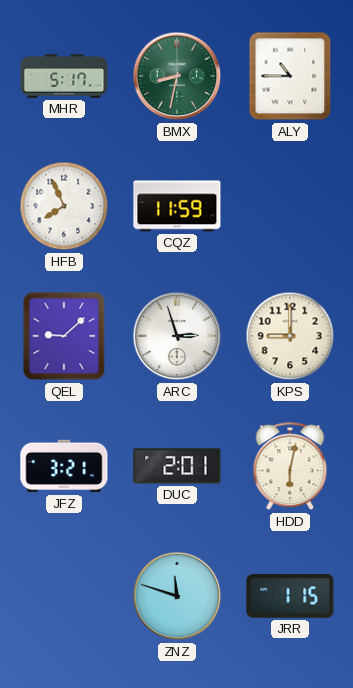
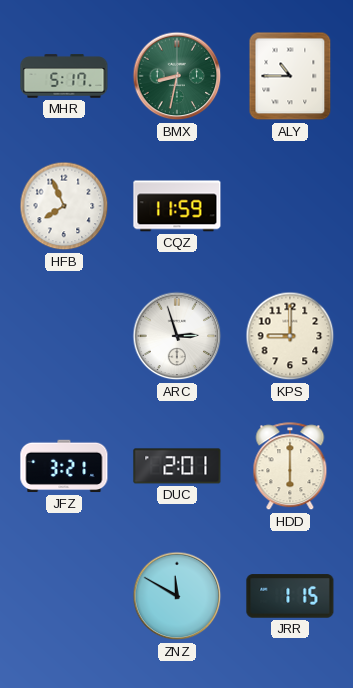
QEL: 9:08 -> none
HDD: 6:02 -> 6:00
ZNZ: 11:48 -> 11:50
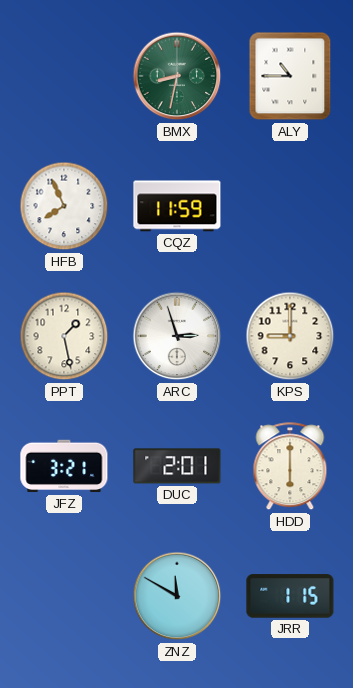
MHR: 5:17 -> none
PPT: none -> 1:28
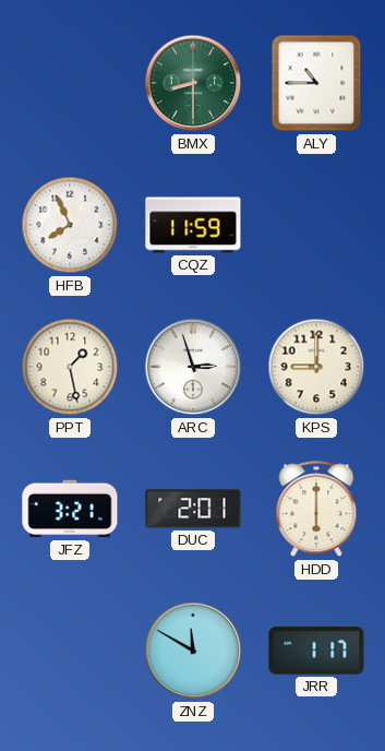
BMX: 8:32 -> 8:30
JRR: 1:15 -> 1:17
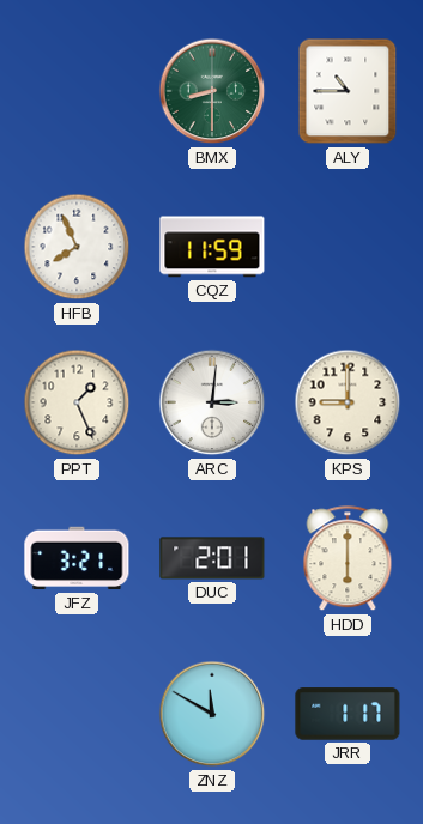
PPT: 1:28 -> 1:26
ARC: 2:57 -> 3:01
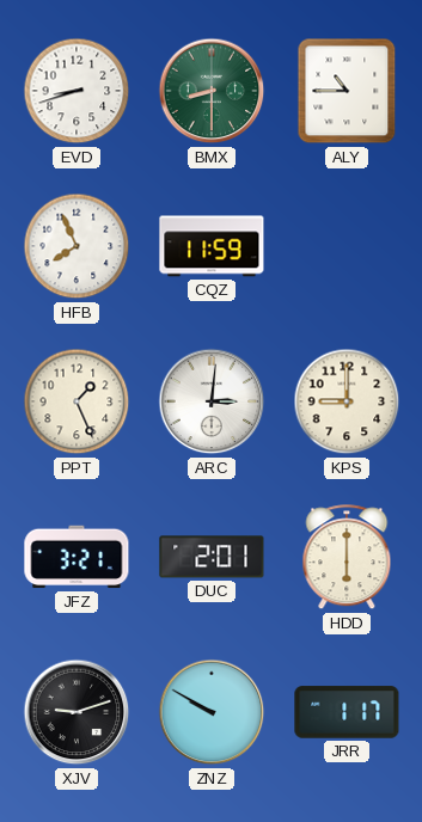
EVD: none -> 8:42
XJV: none -> 9:12
ZNZ: 11:50 -> 9:50
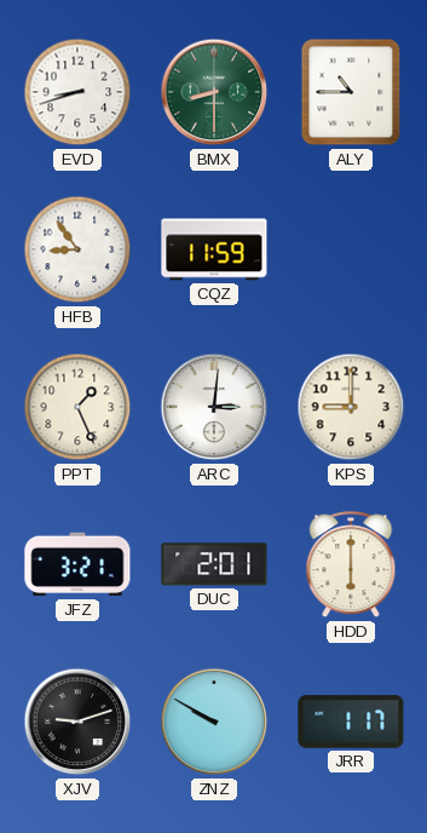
HFB: 7:56 -> 8:54
